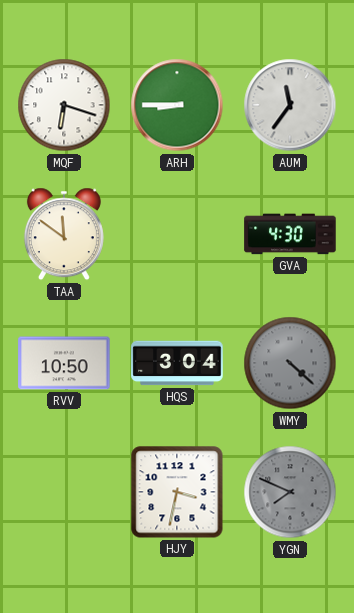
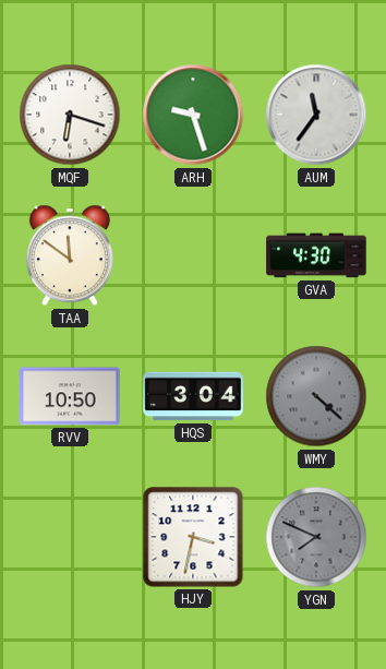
ARH: 8:45 -> 9:27
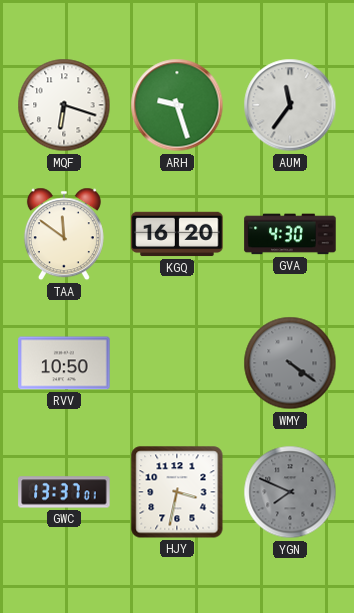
KGQ: none -> 16:20
HQS: 3:04 -> none
WMY: 4:22 -> 4:21
GWC: none -> 13:37
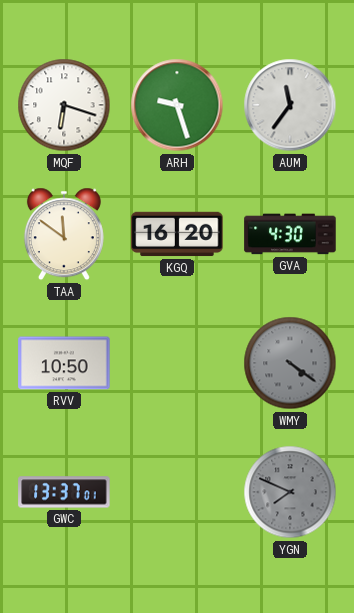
HJY: 3:32 -> none
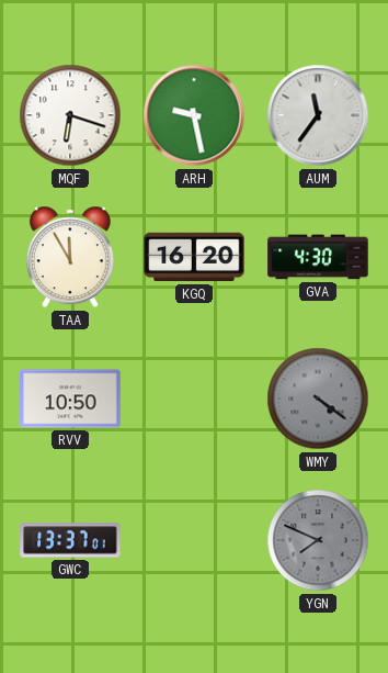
ARH: 9:27 -> 9:28
TAA: 11:51 -> 11:55
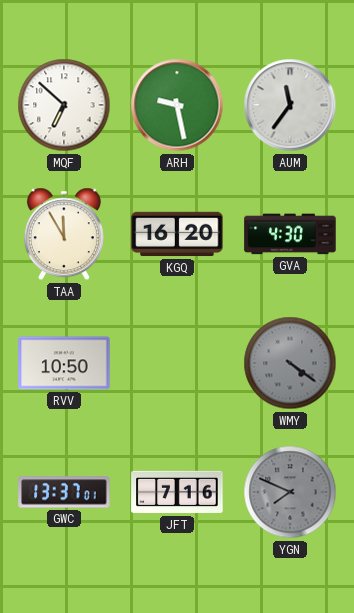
MQF: 6:18 -> 6:52
JFT: none -> 7:16
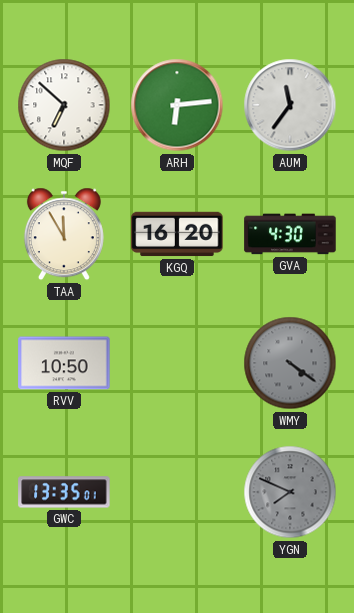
ARH: 9:28 -> 6:14
GWC: 13:37 -> 13:35
JFT: 7:16 -> none
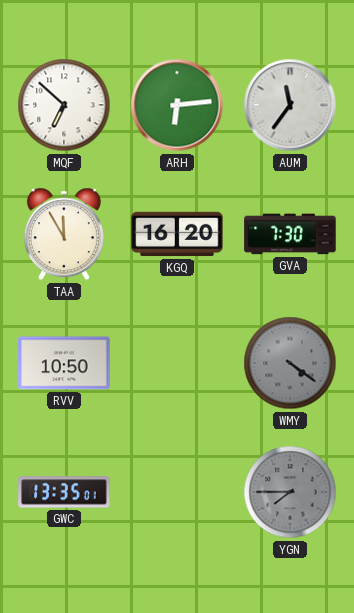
GVA: 4:30 -> 7:30
YGN: 7:49 -> 7:45
